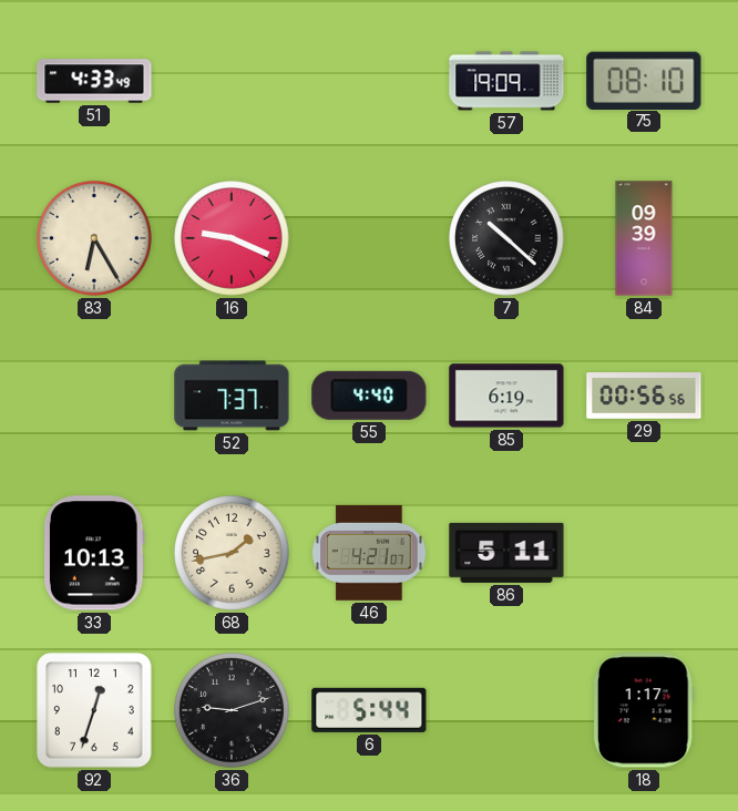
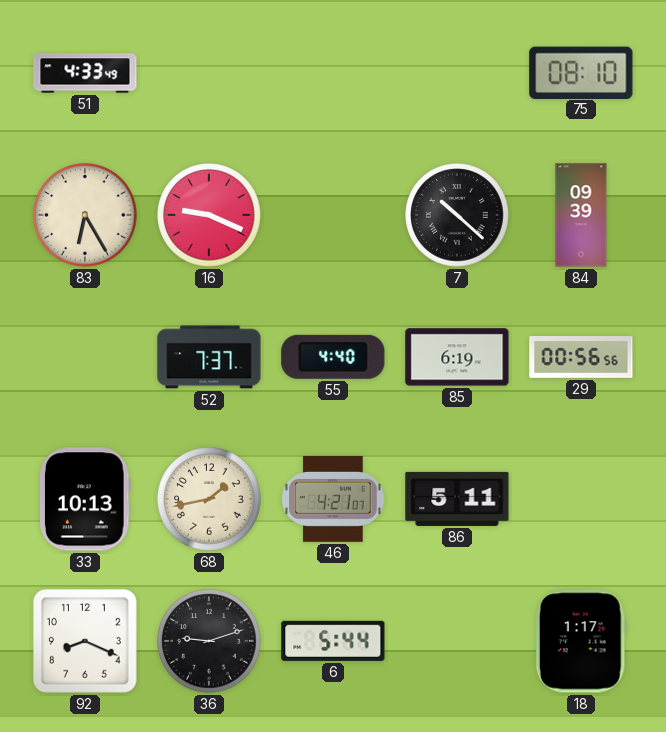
57: 19:09 -> none
92: 12:33 -> 8:19
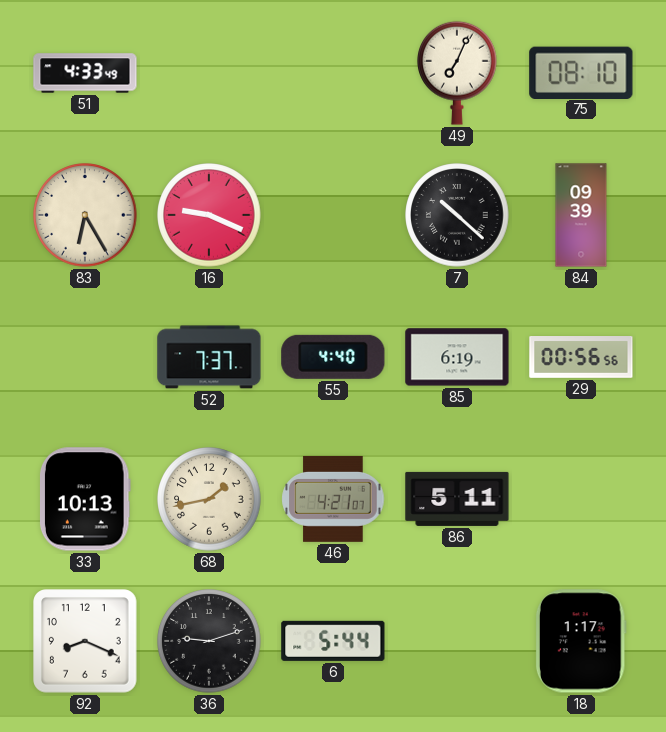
49: none -> 7:04
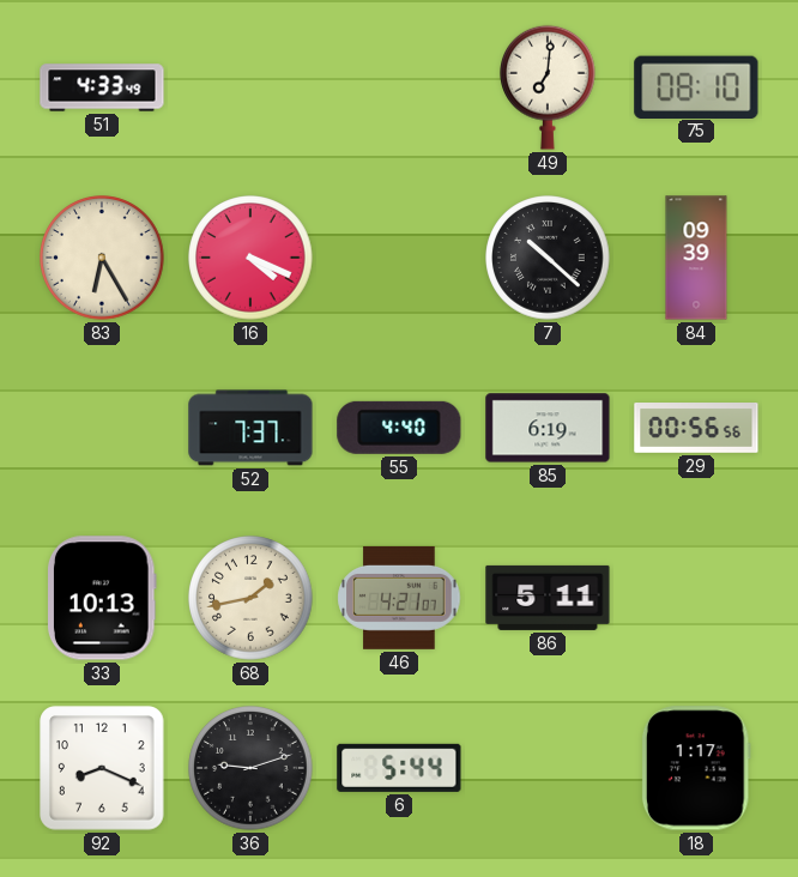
49: 7:04 -> 7:01
16: 9:19 -> 4:19
